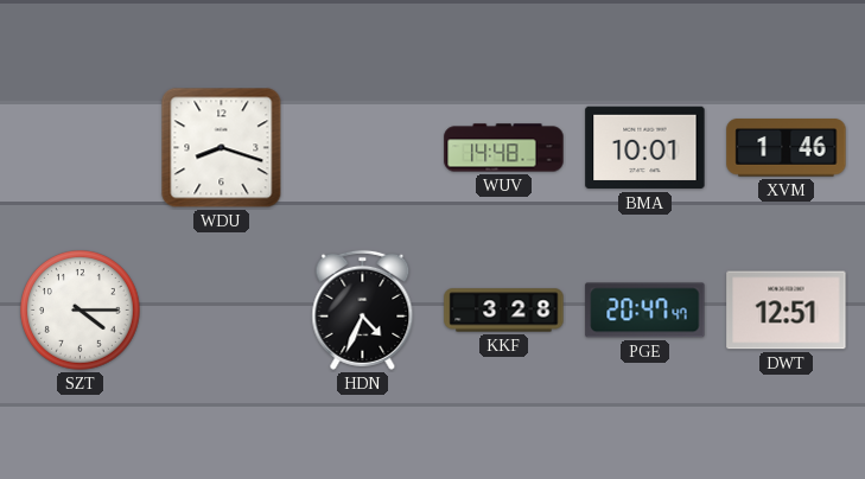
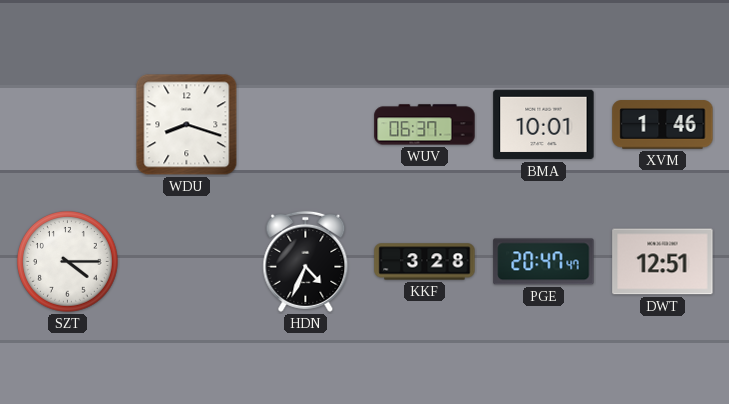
WUV: 14:48 -> 06:37
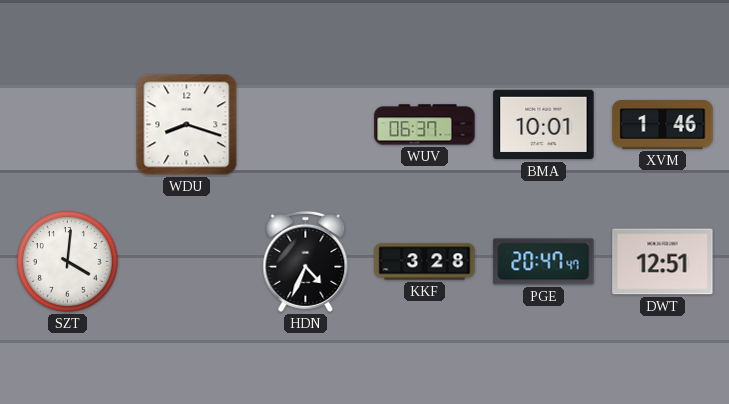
SZT: 4:15 -> 4:01
